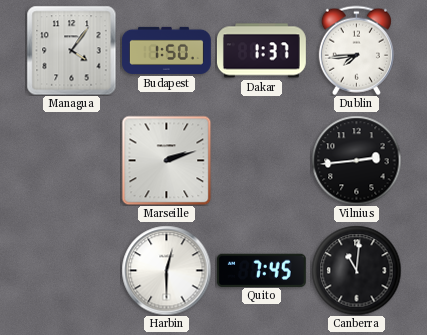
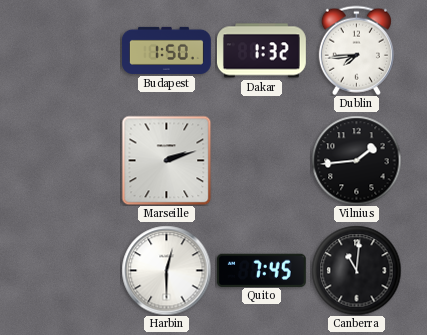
Managua: 4:06 -> none
Dakar: 1:37 -> 1:32
Vilnius: 2:44 -> 1:44
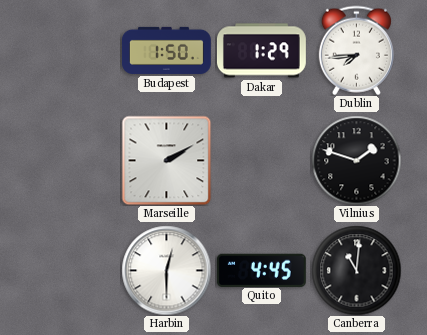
Dakar: 1:32 -> 1:29
Marseille: 2:12 -> 2:10
Vilnius: 1:44 -> 1:48
Quito: 7:45 -> 4:45
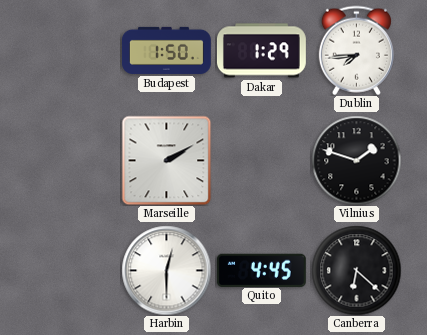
Canberra: 11:01 -> 6:22
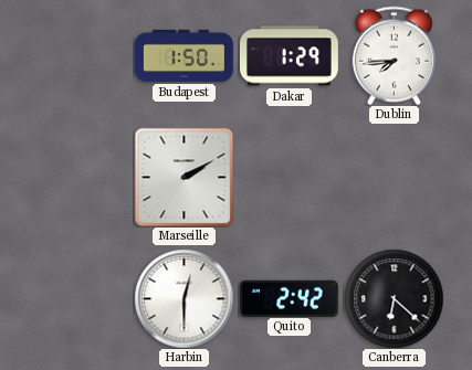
Vilnius: 1:48 -> none
Quito: 4:45 -> 2:42
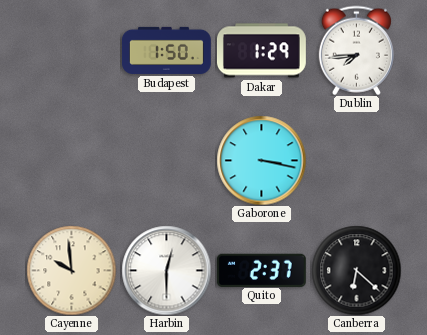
Marseille: 2:10 -> none
Gaborone: none -> 3:17
Cayenne: none -> 9:59
Quito: 2:42 -> 2:37
